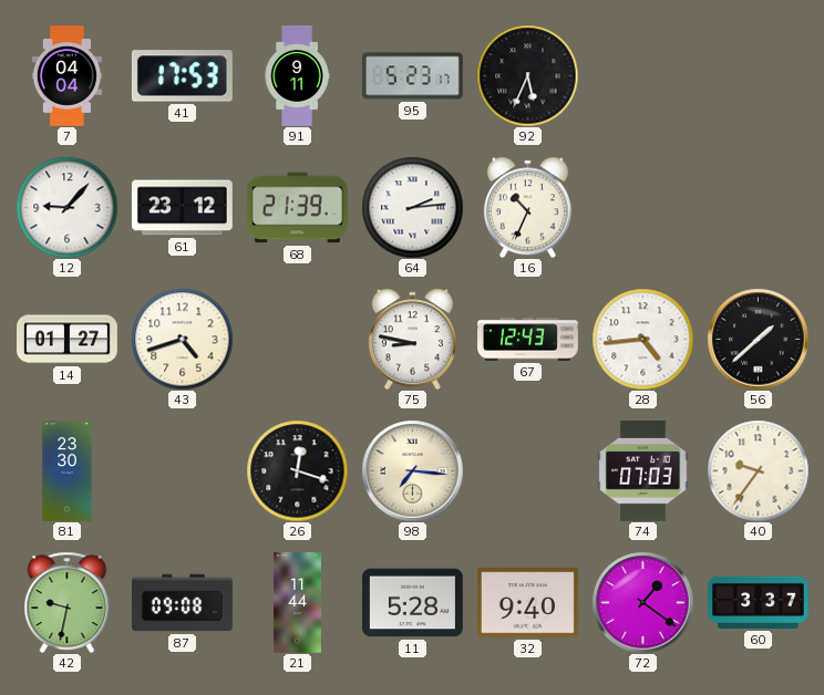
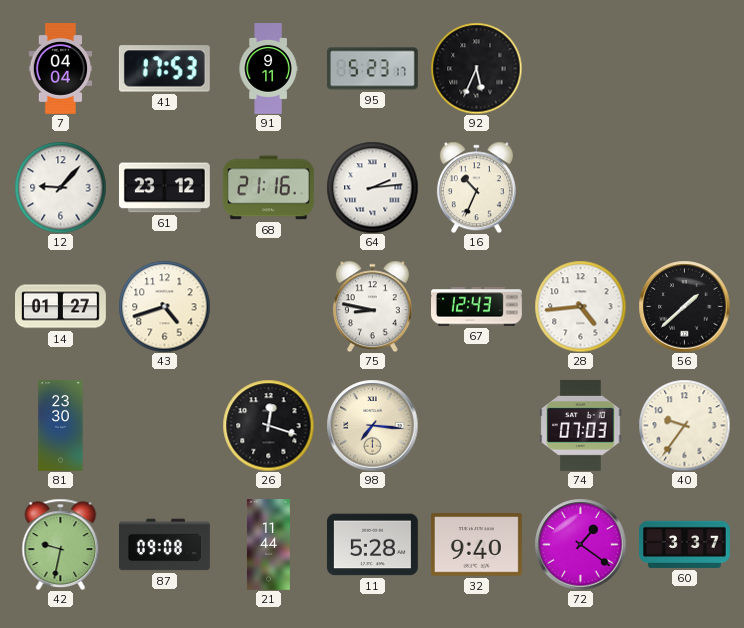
68: 21:39 -> 21:16
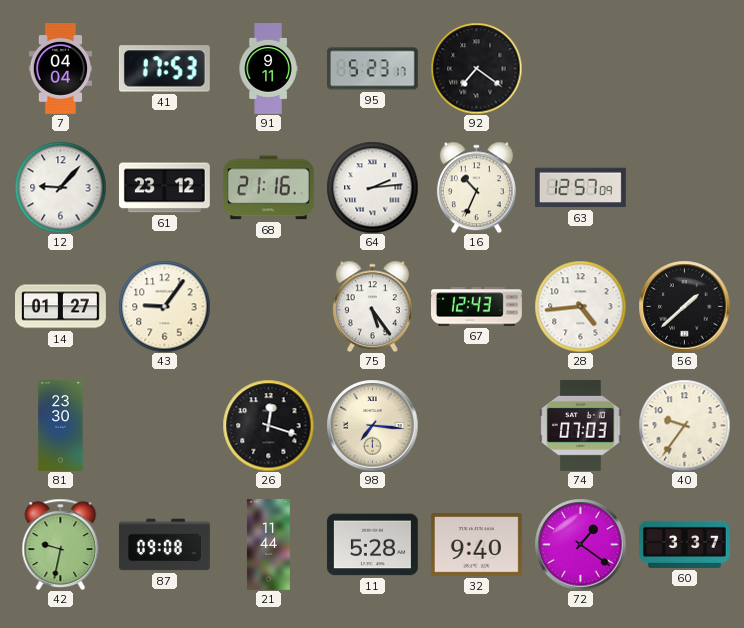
92: 5:34 -> 7:21
63: none -> 12:57
43: 4:42 -> 9:06
75: 8:47 -> 5:24
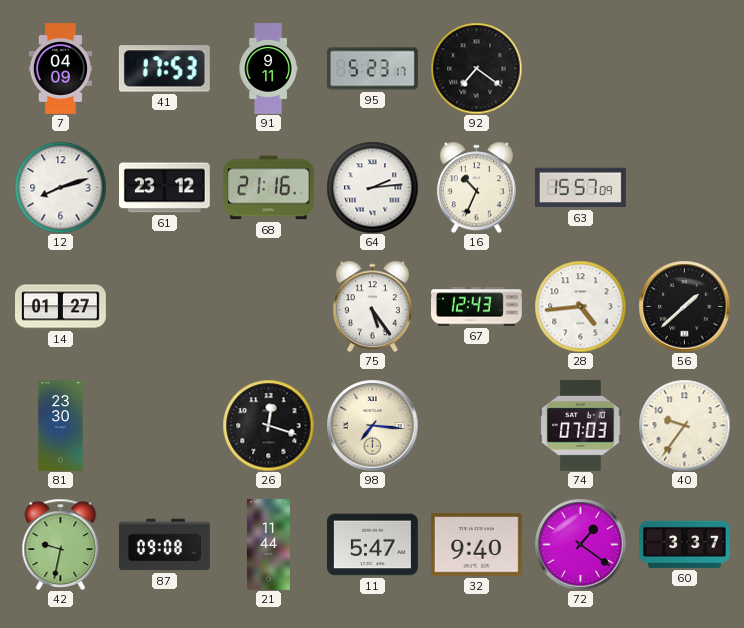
7: 04:04 -> 04:09
12: 9:07 -> 8:12
63: 12:57 -> 15:57
43: 9:06 -> none
11: 5:28 -> 5:47
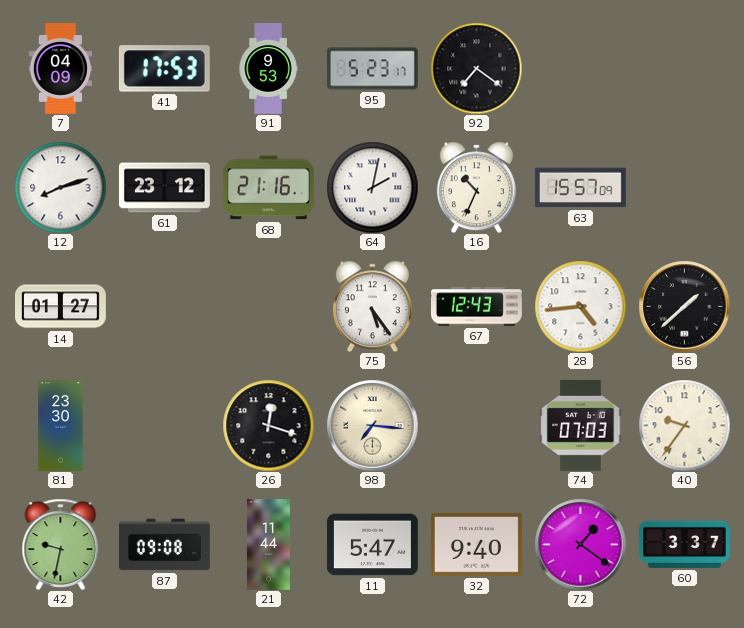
91: 9:11 -> 9:53
64: 2:14 -> 2:02
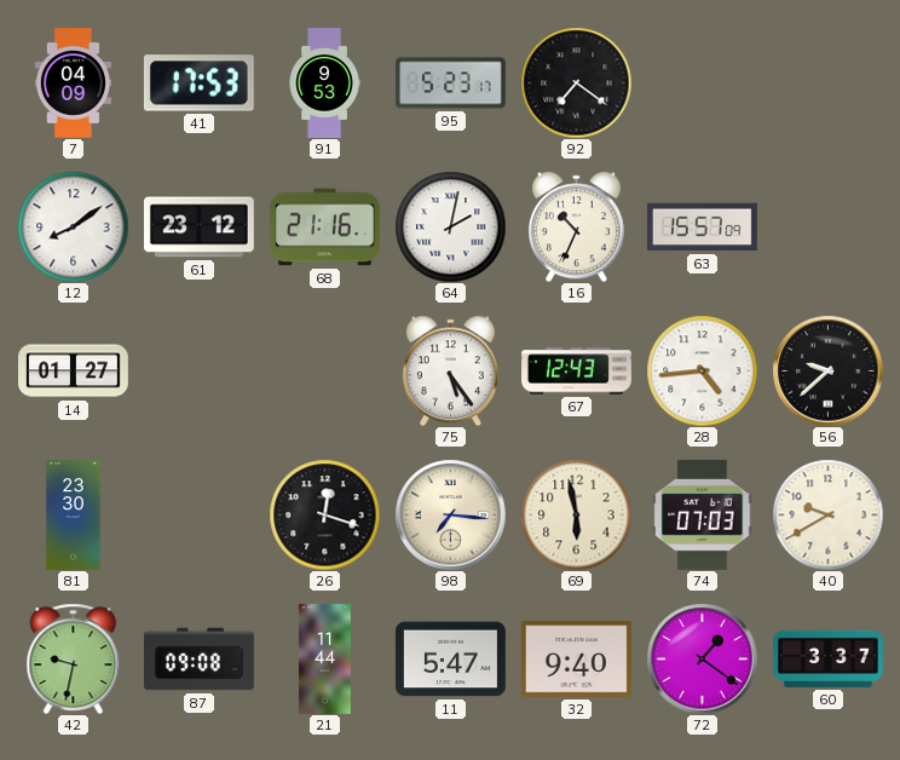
12: 8:12 -> 8:09
56: 1:38 -> 9:38
69: none -> 5:58
40: 9:36 -> 9:40
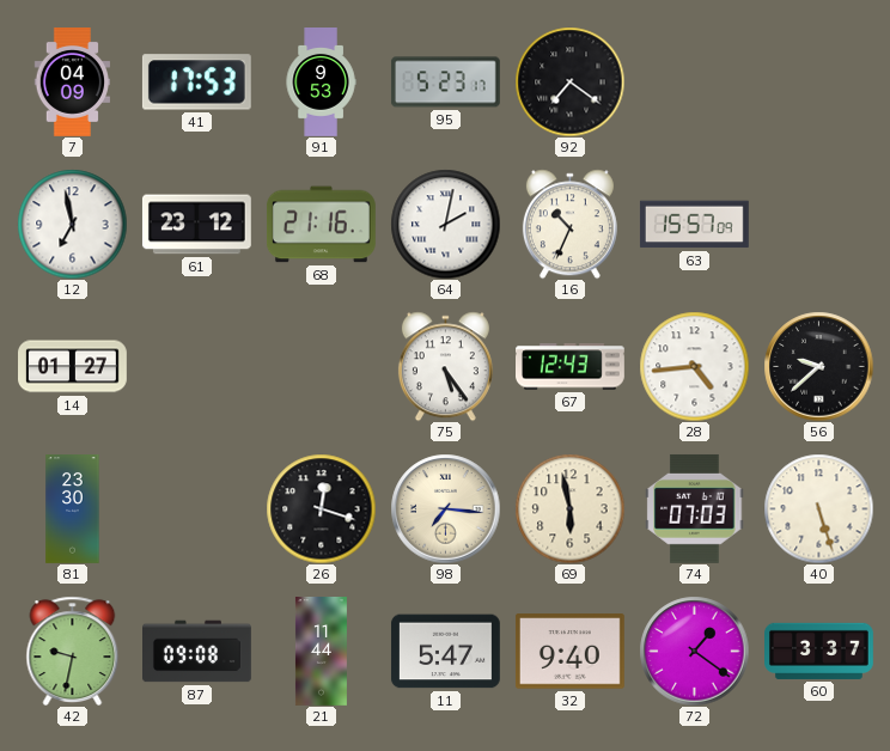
12: 8:09 -> 6:58
40: 9:40 -> 5:27
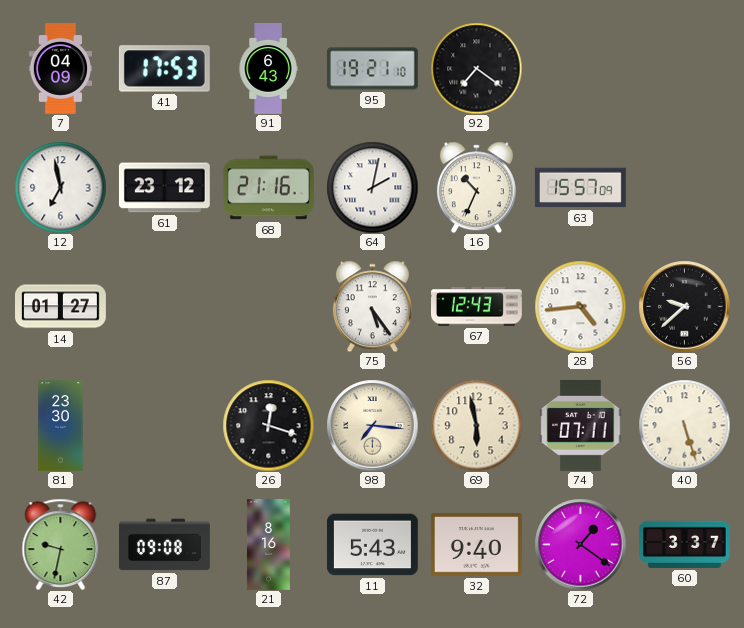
91: 9:53 -> 6:43
95: 5:23 -> 19:21
74: 07:03 -> 07:11
21: 11:44 -> 8:16
11: 5:47 -> 5:43
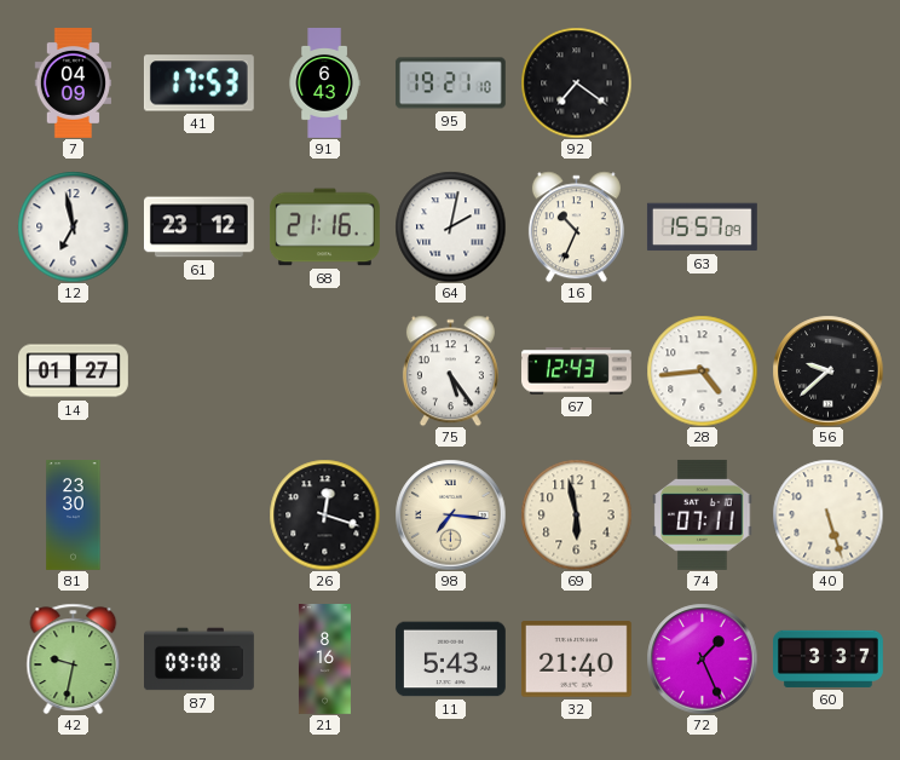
32: 9:40 -> 21:40
72: 1:21 -> 1:26
